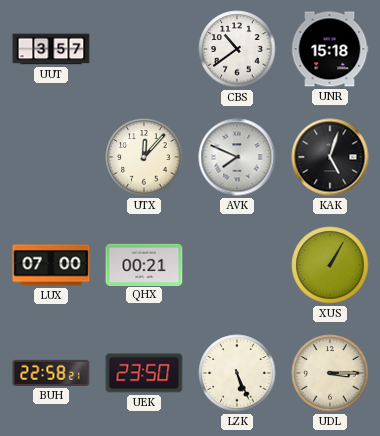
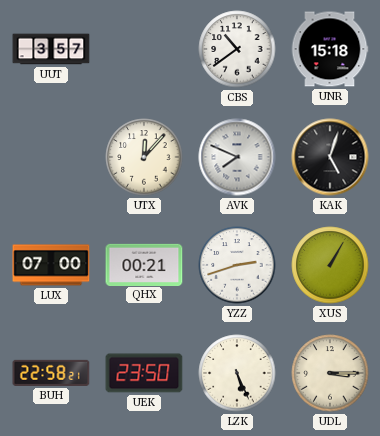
YZZ: none -> 2:42
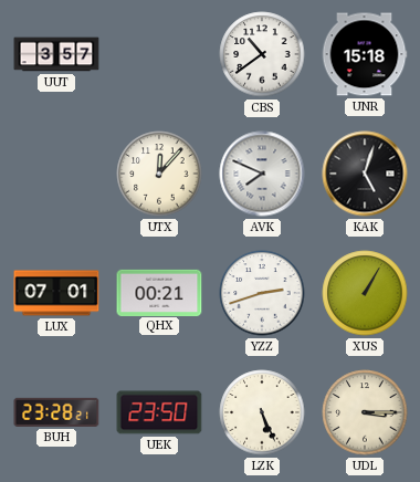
LUX: 07:00 -> 07:01
BUH: 22:58 -> 23:28
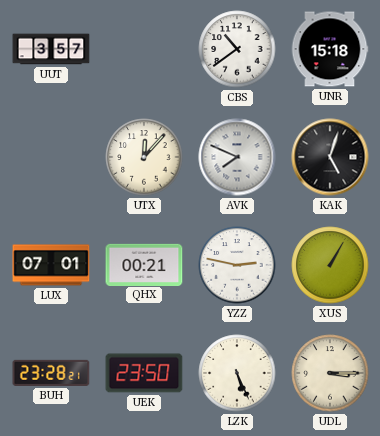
YZZ: 2:42 -> 2:47
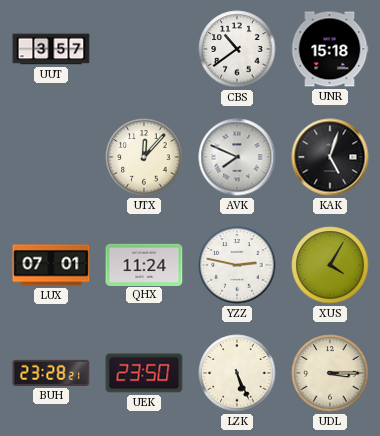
QHX: 00:21 -> 11:24
XUS: 1:05 -> 4:05
